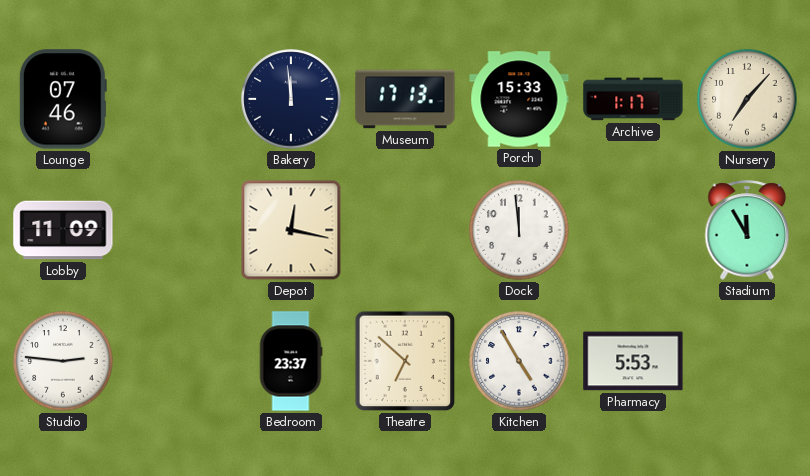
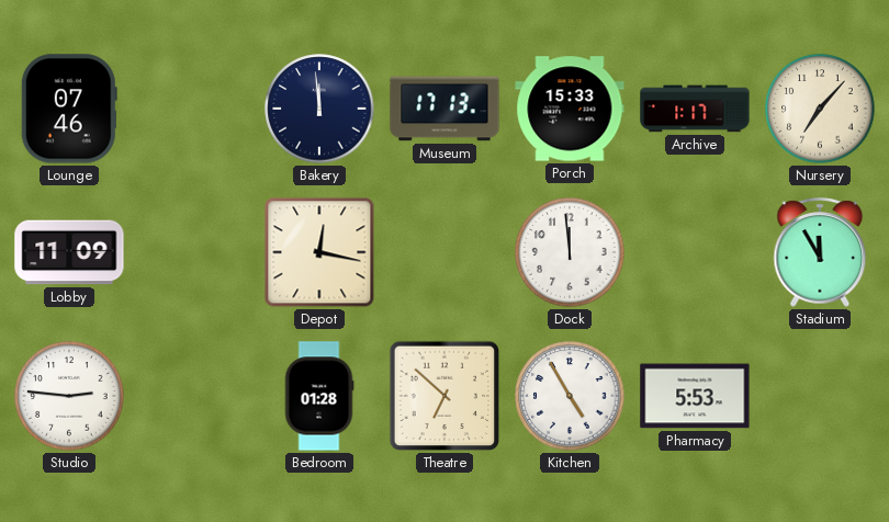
Bedroom: 23:37 -> 01:28
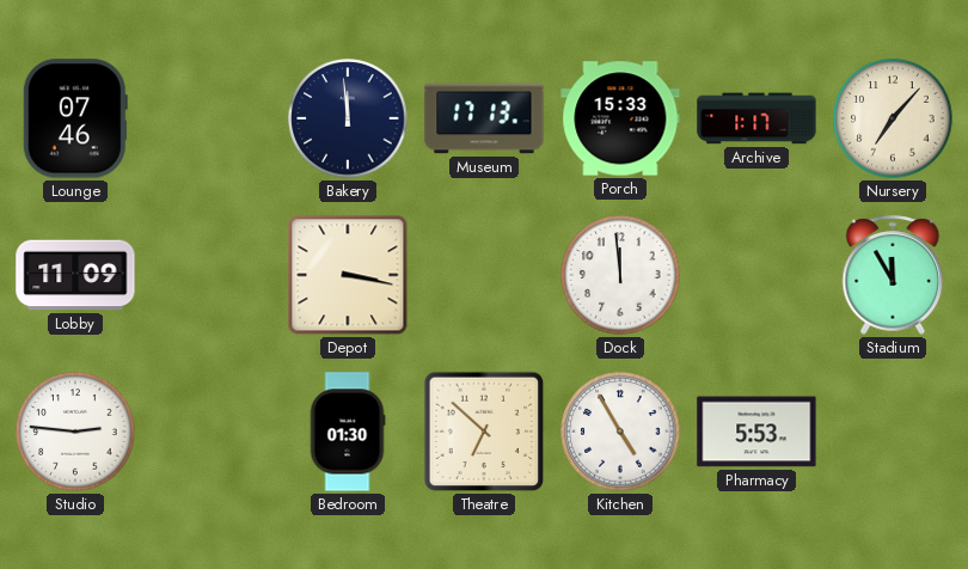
Depot: 12:17 -> 3:17
Bedroom: 01:28 -> 01:30
